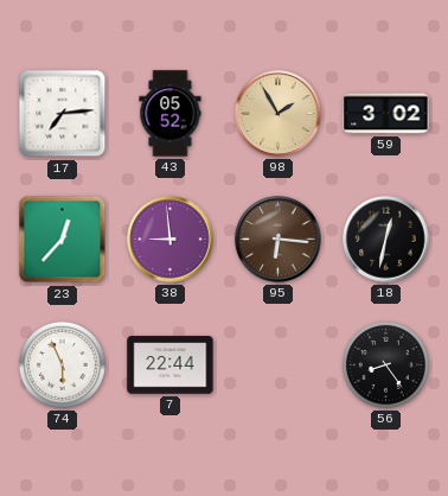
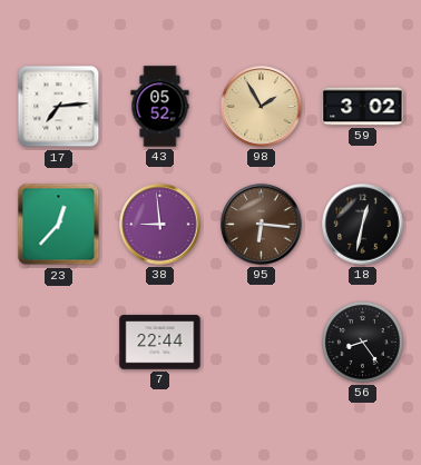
74: 5:56 -> none
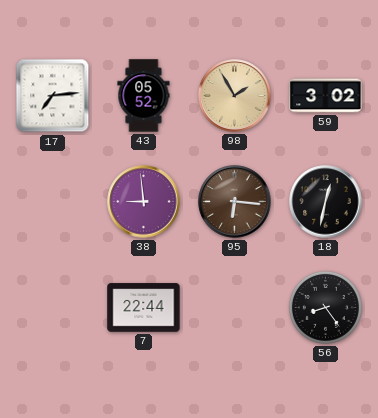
23: 12:37 -> none
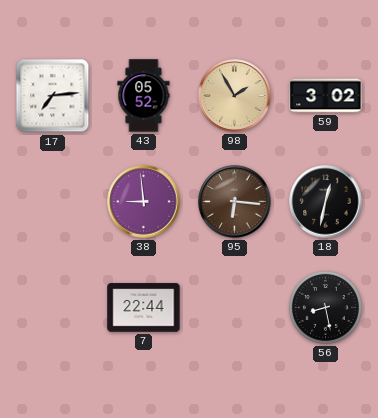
56: 8:24 -> 8:28
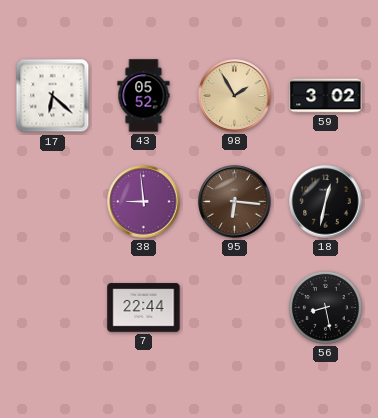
17: 7:14 -> 6:22
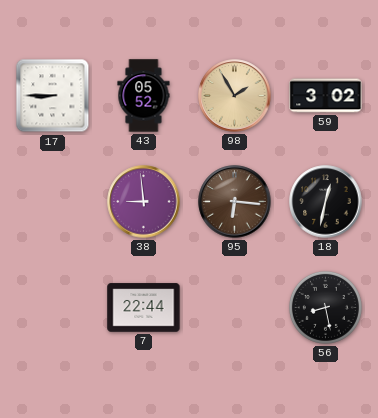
17: 6:22 -> 8:45
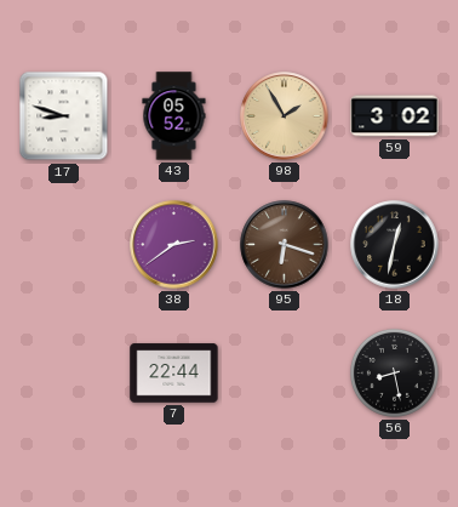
17: 8:45 -> 8:48
38: 8:59 -> 2:39
95: 6:16 -> 6:18
